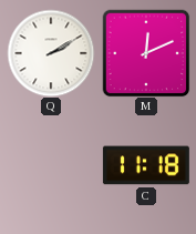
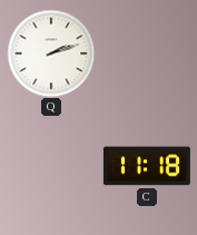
Q: 2:10 -> 2:12
M: 12:11 -> none
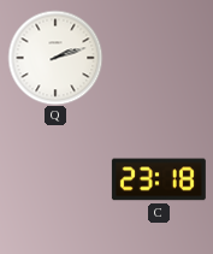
C: 11:18 -> 23:18
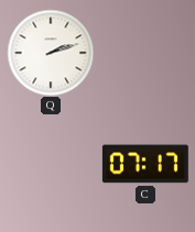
C: 23:18 -> 07:17
